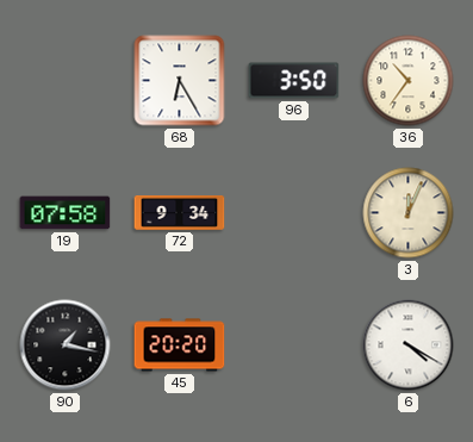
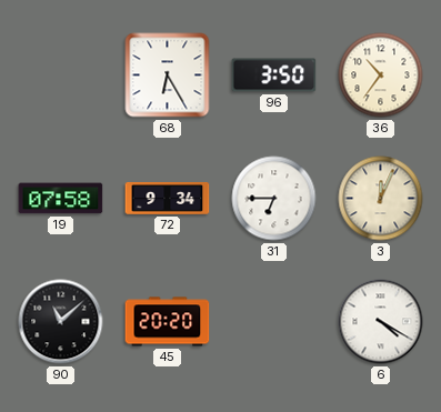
31: none -> 6:45
90: 1:17 -> 11:08
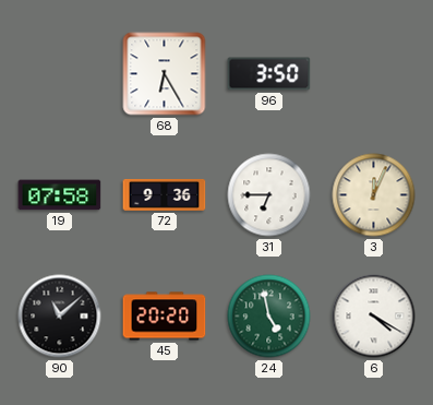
36: 10:36 -> none
72: 9:34 -> 9:36
24: none -> 4:58
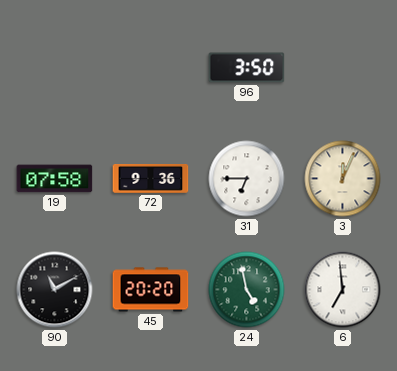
68: 6:25 -> none
90: 11:08 -> 11:10
6: 4:20 -> 6:59
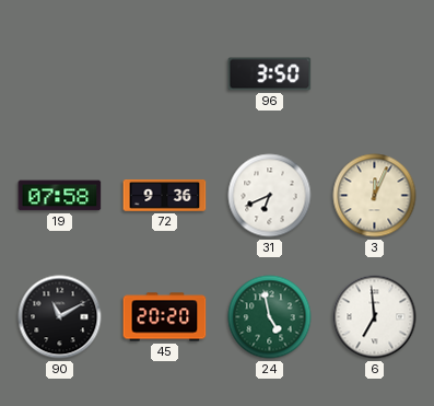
31: 6:45 -> 6:41
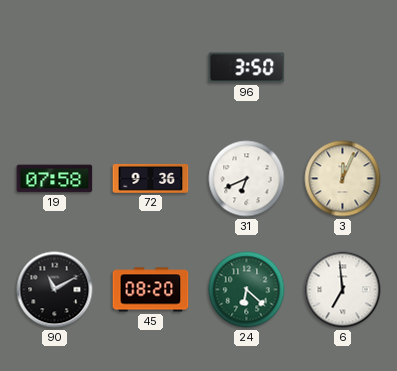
45: 20:20 -> 08:20
24: 4:58 -> 6:22
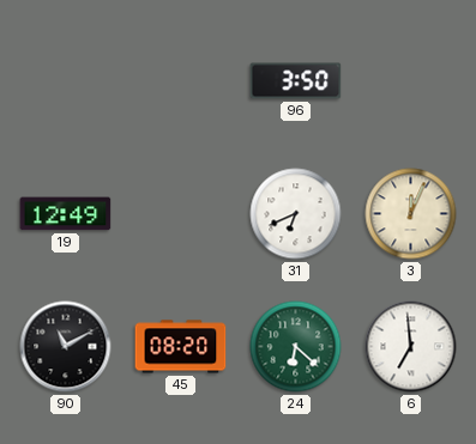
19: 07:58 -> 12:49
72: 9:36 -> none
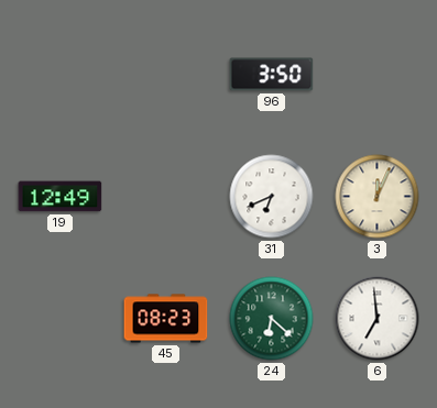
90: 11:10 -> none
45: 08:20 -> 08:23
